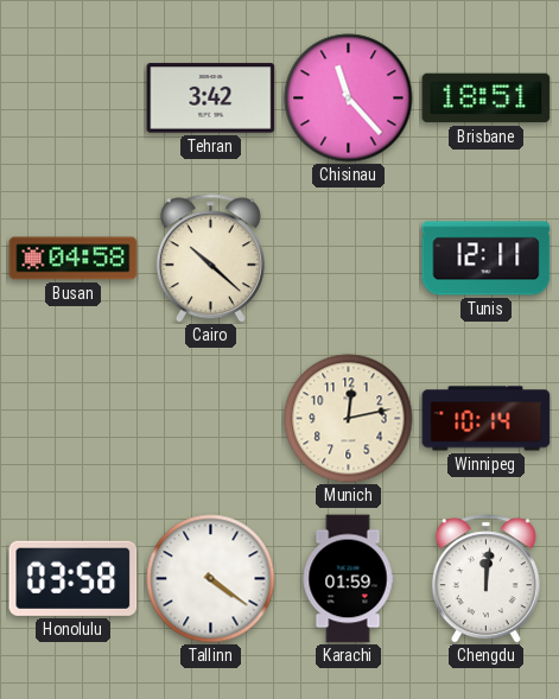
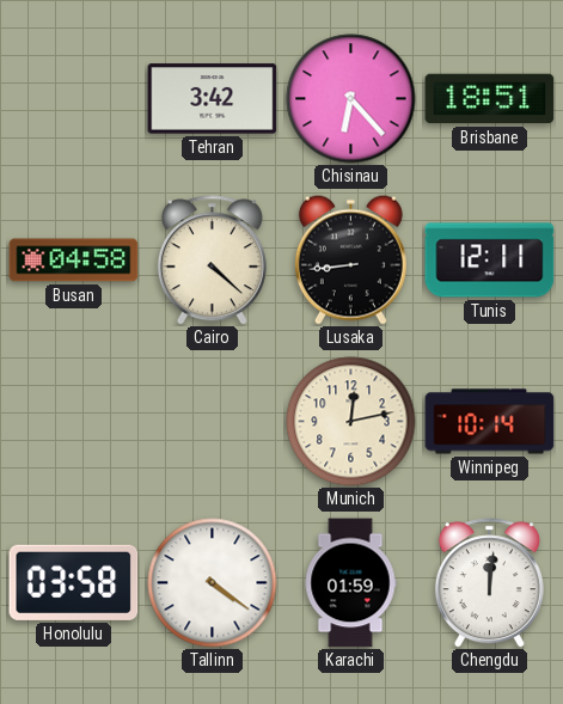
Chisinau: 11:23 -> 6:23
Cairo: 10:22 -> 4:22
Lusaka: none -> 8:44
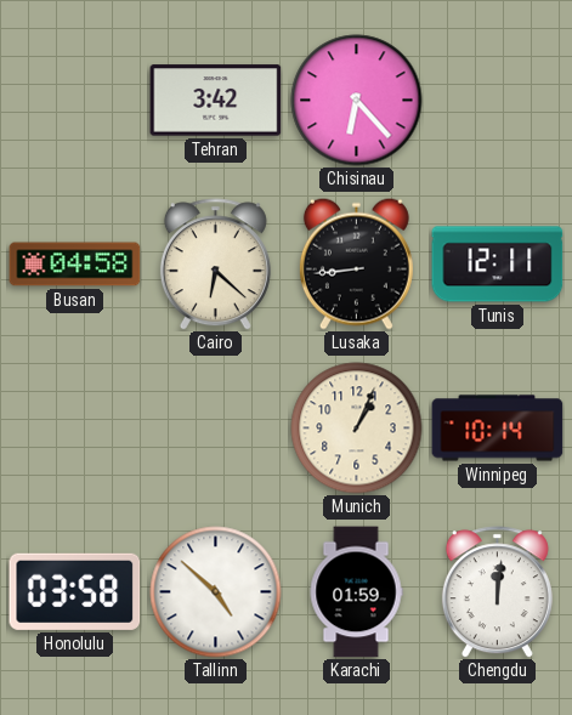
Brisbane: 18:51 -> none
Cairo: 4:22 -> 6:22
Munich: 12:13 -> 1:04
Tallinn: 4:21 -> 4:52
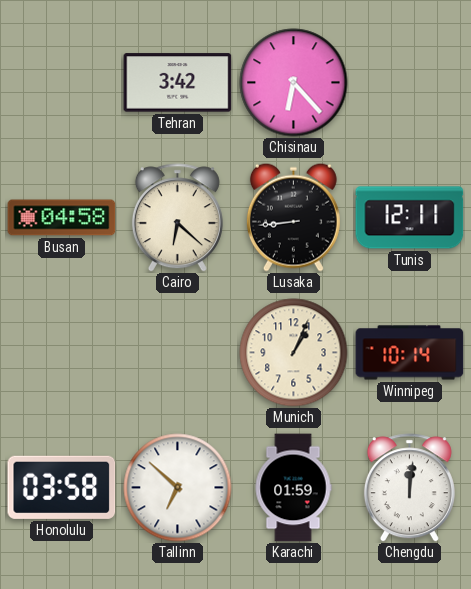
Tallinn: 4:52 -> 6:52
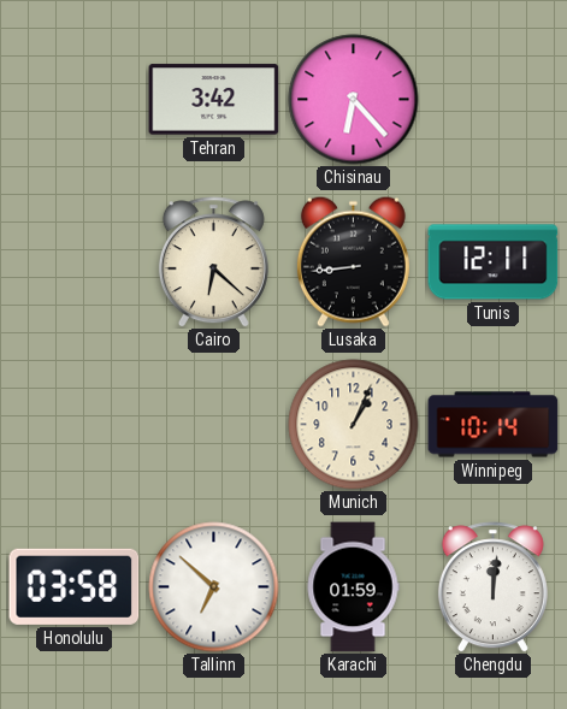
Busan: 04:58 -> none
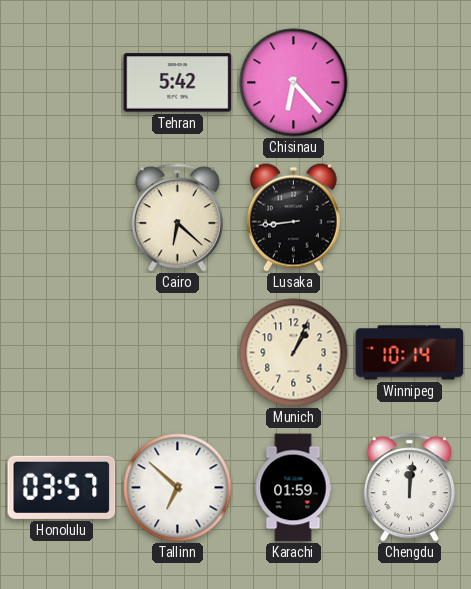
Tehran: 3:42 -> 5:42
Tunis: 12:11 -> none
Honolulu: 03:58 -> 03:57
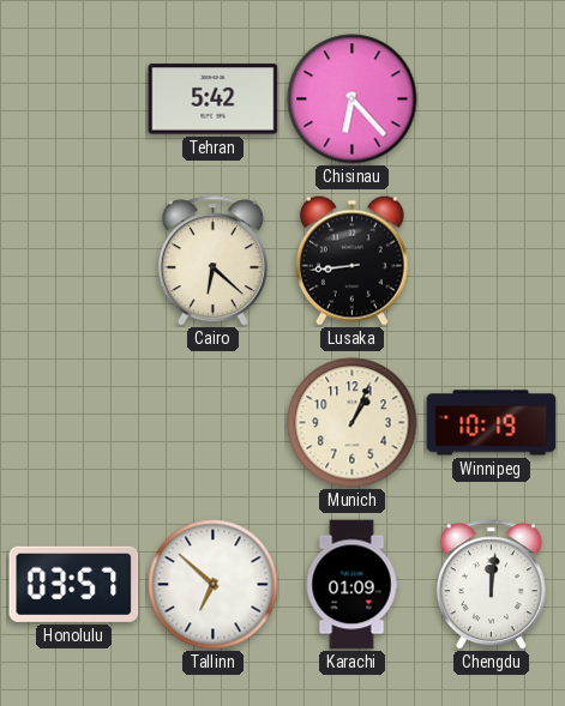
Winnipeg: 10:14 -> 10:19
Karachi: 01:59 -> 01:09
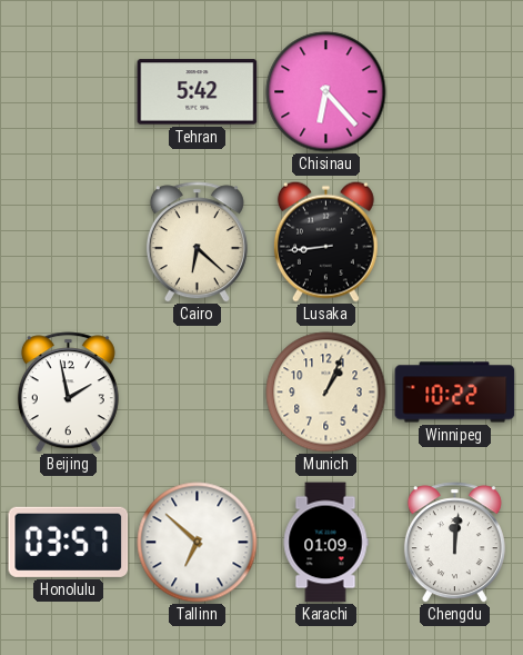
Beijing: none -> 1:58
Winnipeg: 10:19 -> 10:22
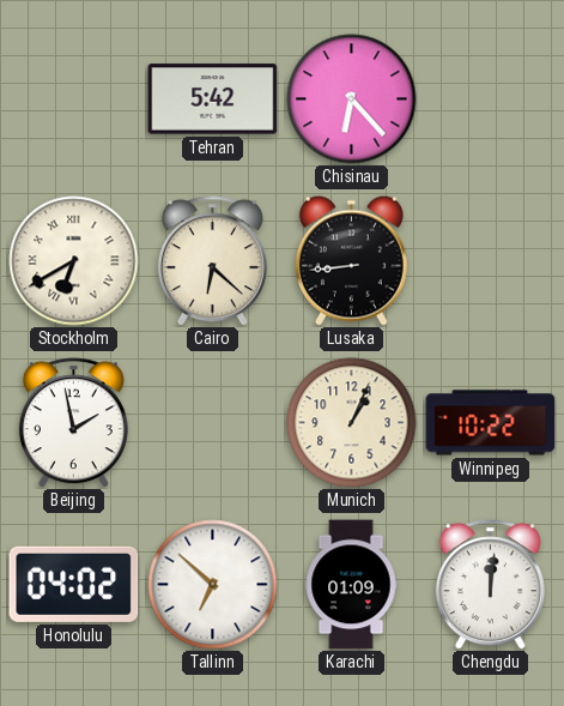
Stockholm: none -> 6:40
Honolulu: 03:57 -> 04:02
